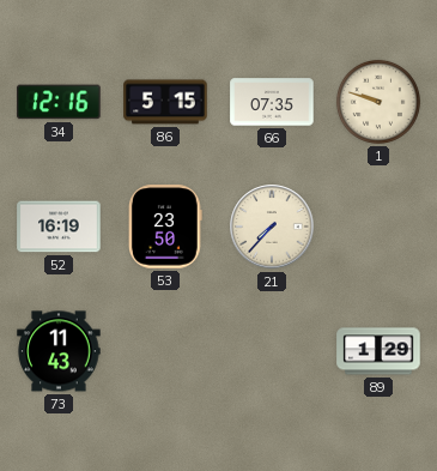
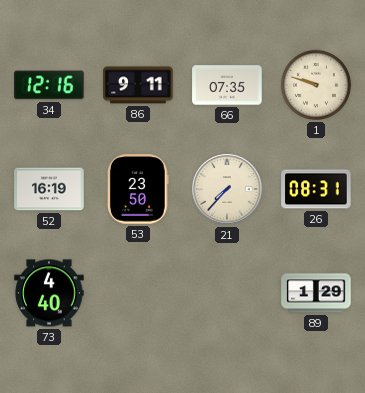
86: 5:15 -> 9:11
26: none -> 08:31
73: 11:43 -> 4:40
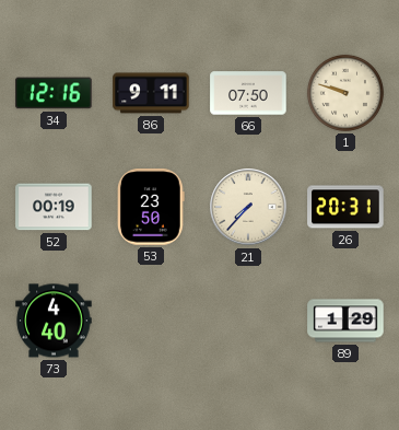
66: 07:35 -> 07:50
52: 16:19 -> 00:19
26: 08:31 -> 20:31
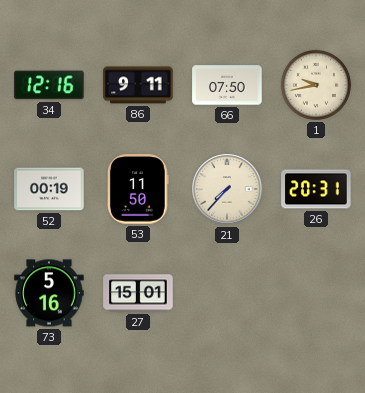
1: 9:48 -> 9:43
53: 23:50 -> 11:50
73: 4:40 -> 5:16
27: none -> 15:01
89: 1:29 -> none
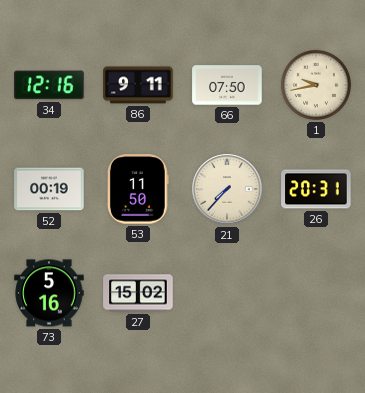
27: 15:01 -> 15:02
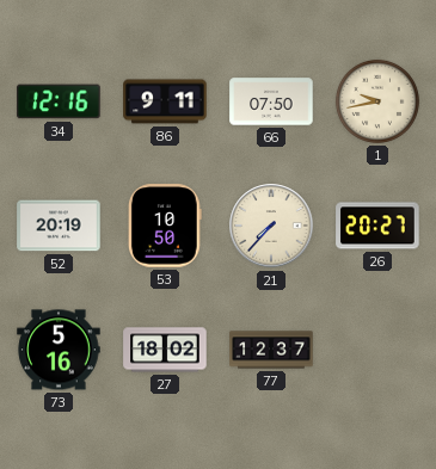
52: 00:19 -> 20:19
53: 11:50 -> 10:50
26: 20:31 -> 20:27
27: 15:02 -> 18:02
77: none -> 12:37
